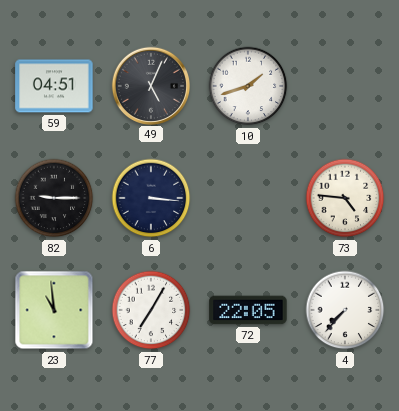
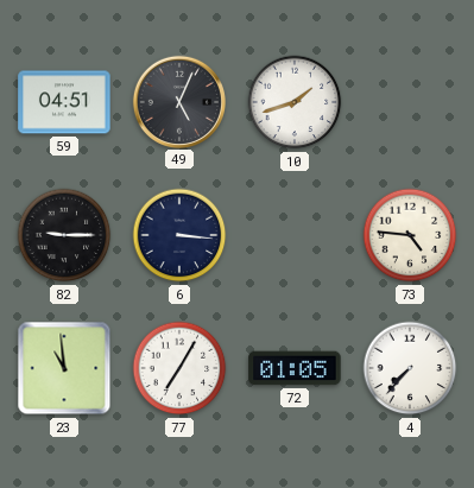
72: 22:05 -> 01:05
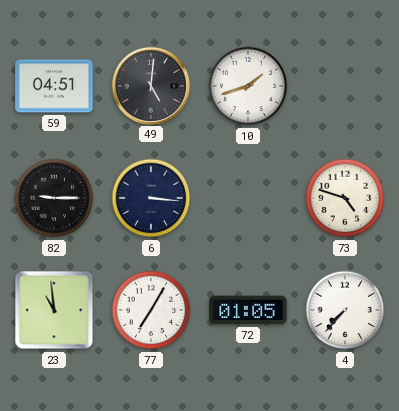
49: 5:04 -> 5:01
73: 4:46 -> 4:48
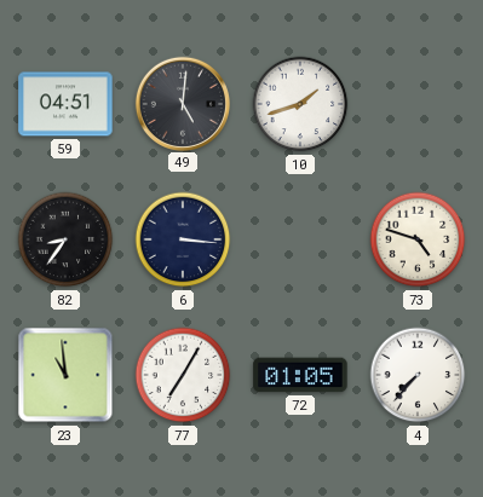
82: 9:15 -> 8:36
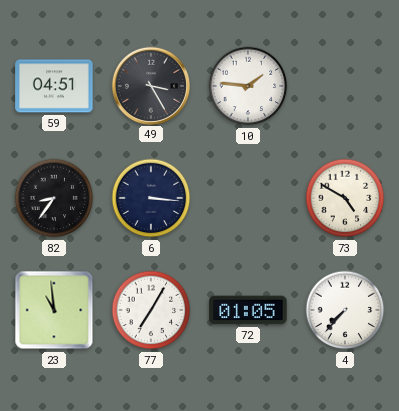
49: 5:01 -> 3:25
10: 1:42 -> 1:46
73: 4:48 -> 4:50
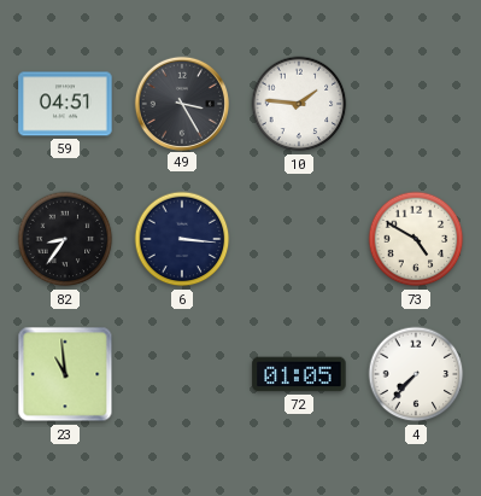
77: 7:05 -> none
